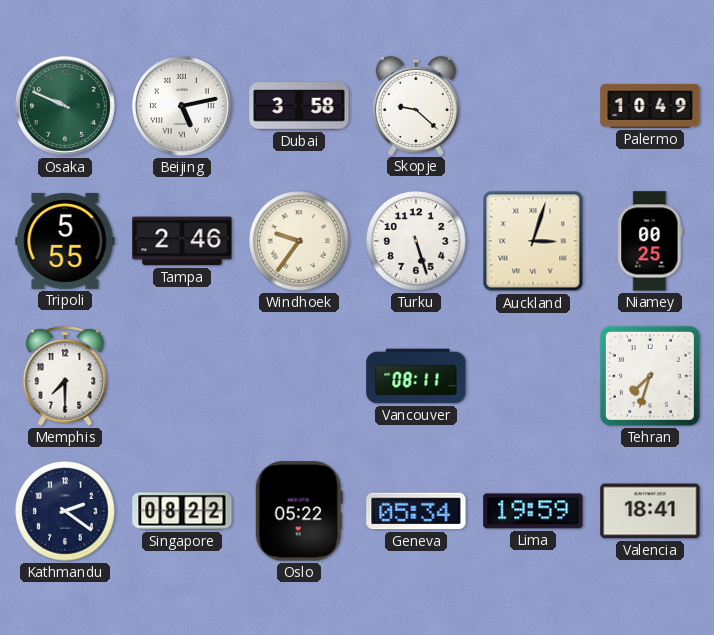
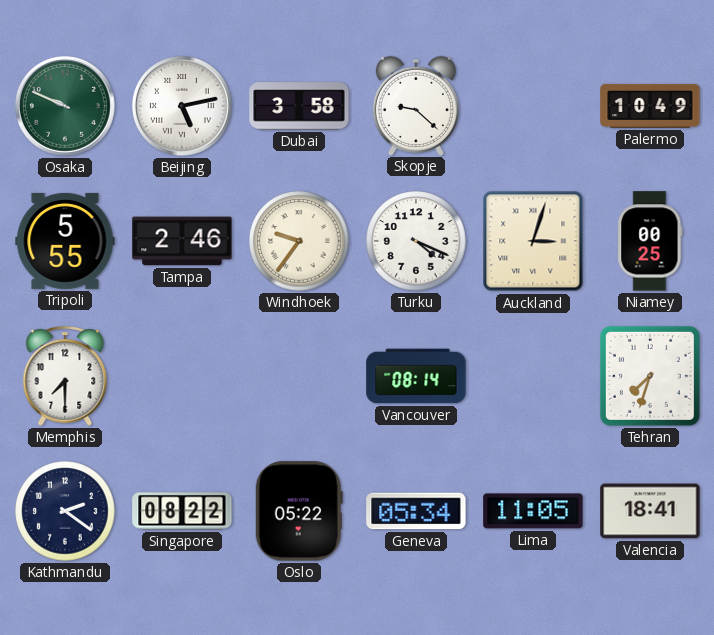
Turku: 5:27 -> 4:19
Vancouver: 08:11 -> 08:14
Lima: 19:59 -> 11:05
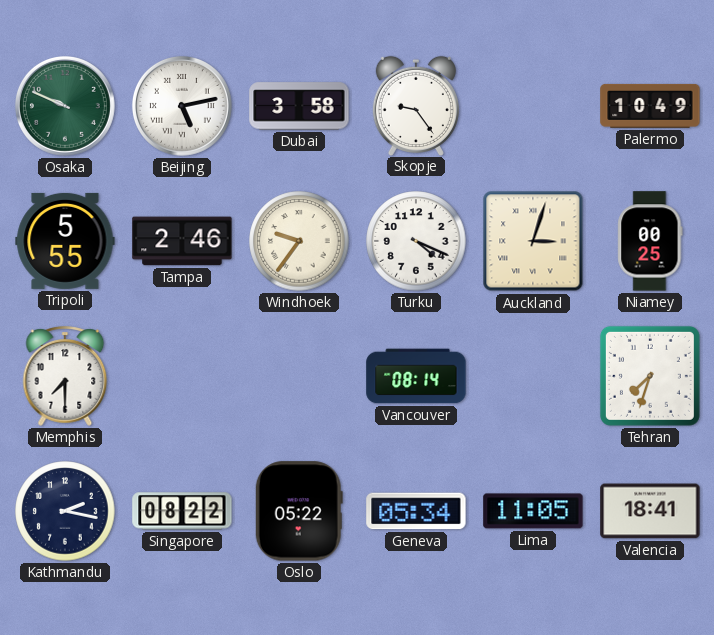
Skopje: 9:22 -> 9:24
Kathmandu: 2:21 -> 2:17
